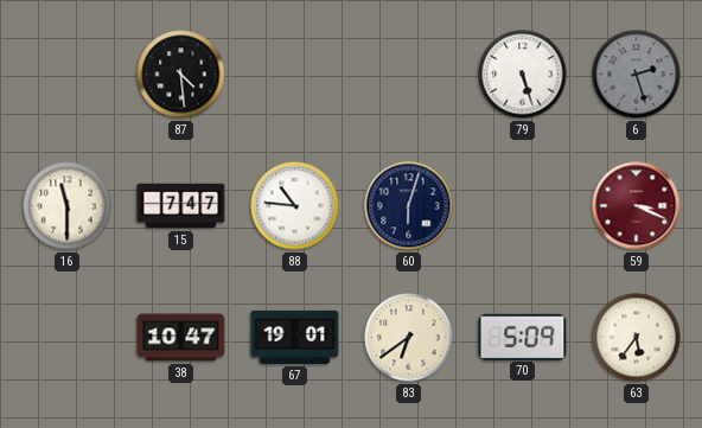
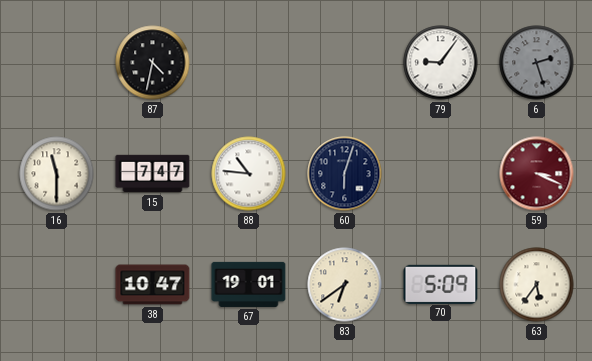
87: 4:29 -> 4:32
79: 5:27 -> 9:06
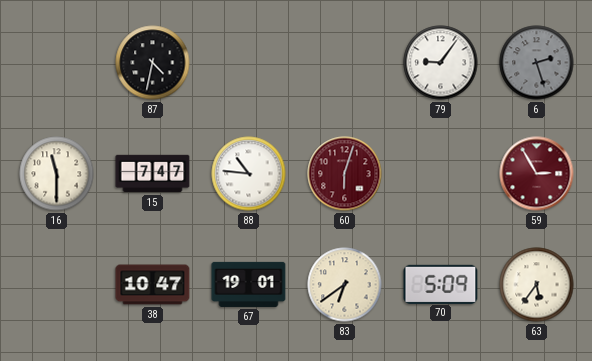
60 dial: navy -> burgundy
59: 3:19 -> 2:55
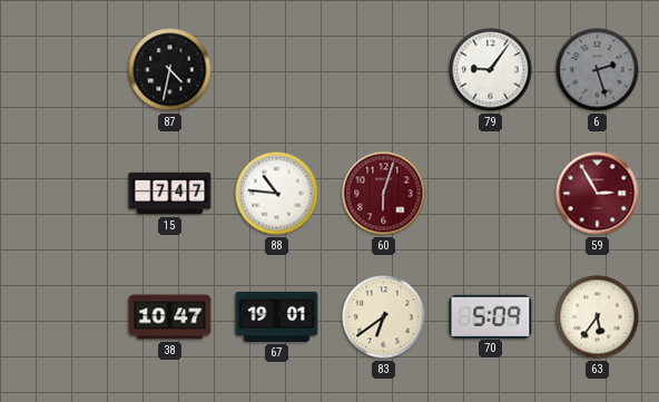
16: 11:30 -> none
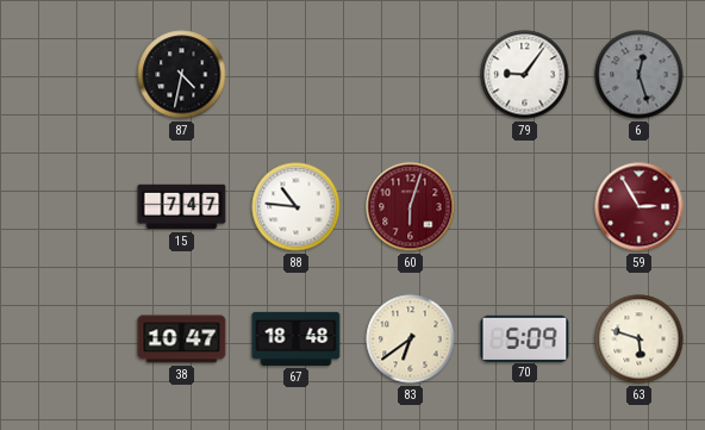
6: 2:27 -> 12:27
67: 19:01 -> 18:48
63: 5:36 -> 5:48
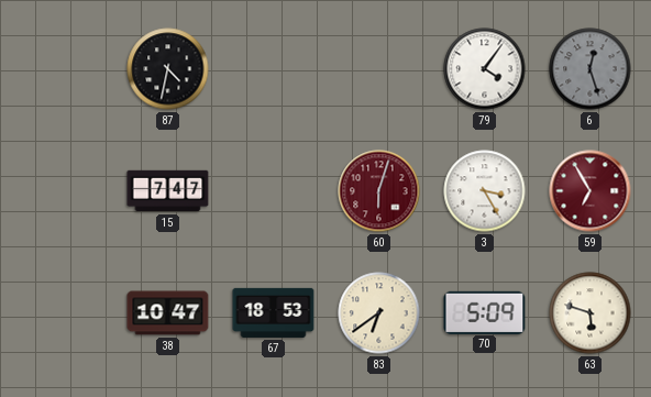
79: 9:06 -> 4:06
88: 10:46 -> none
3: none -> 3:25
59: 2:55 -> 6:55
67: 18:48 -> 18:53
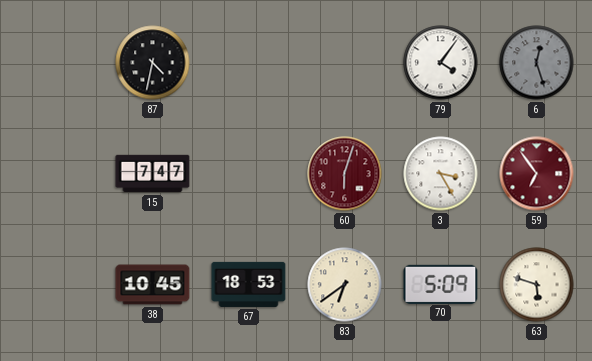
59: 6:55 -> 6:54
38: 10:47 -> 10:45
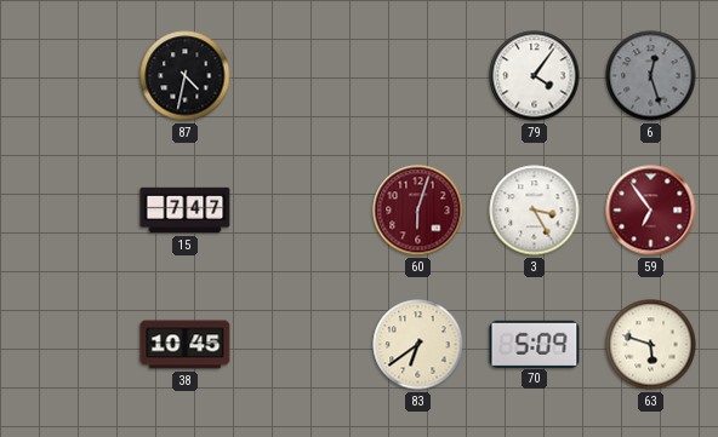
67: 18:53 -> none
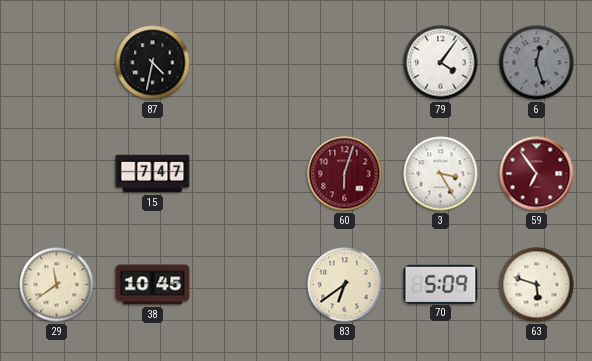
29: none -> 11:39
